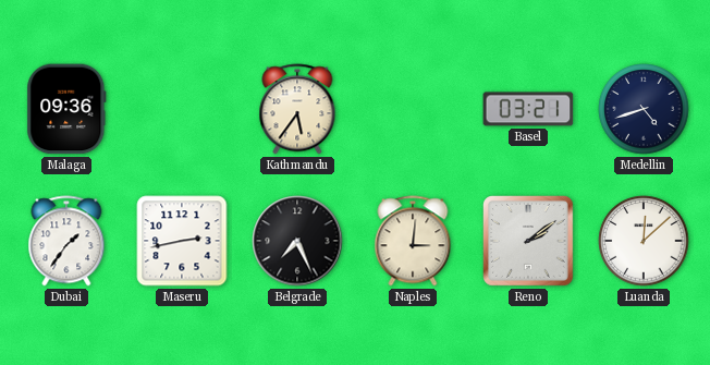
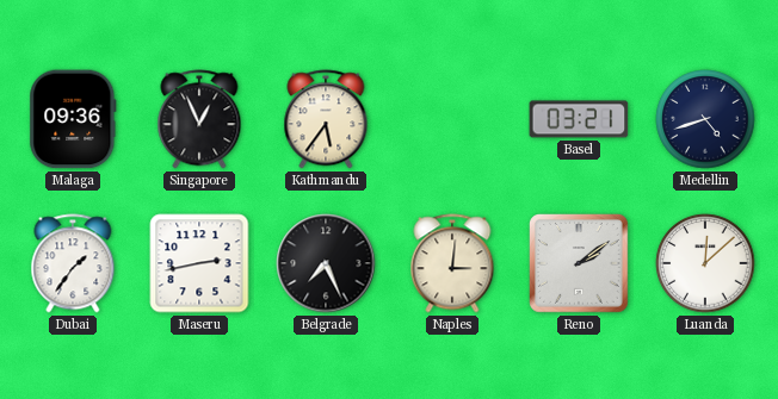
Singapore: none -> 12:56
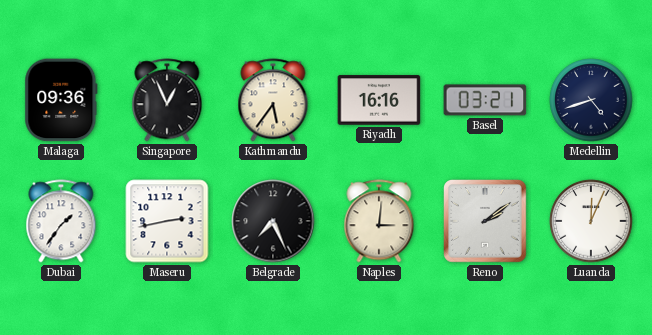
Riyadh: none -> 16:16
Luanda: 12:08 -> 12:04
